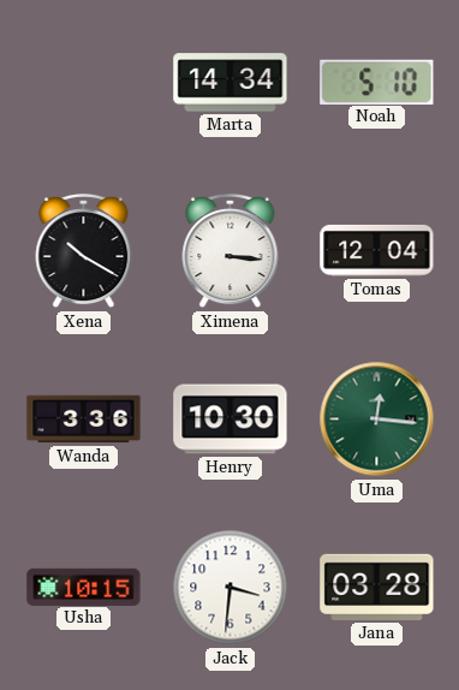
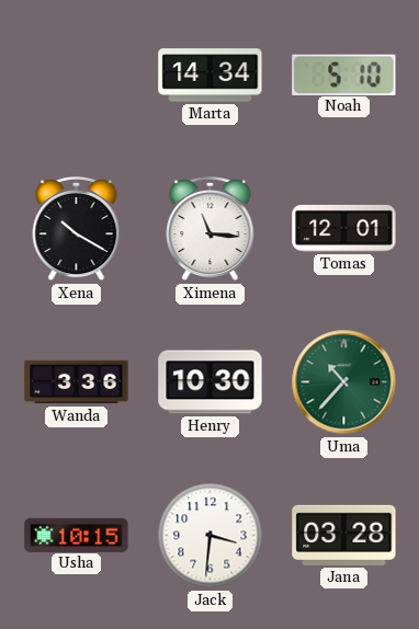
Ximena: 3:16 -> 11:16
Tomas: 12:04 -> 12:01
Uma: 12:16 -> 10:37
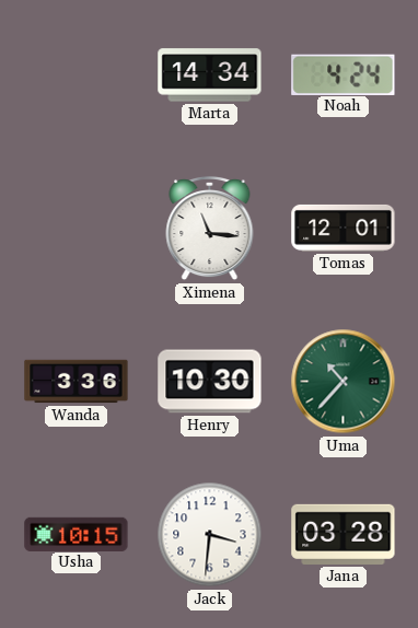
Noah: 5:10 -> 4:24
Xena: 10:20 -> none
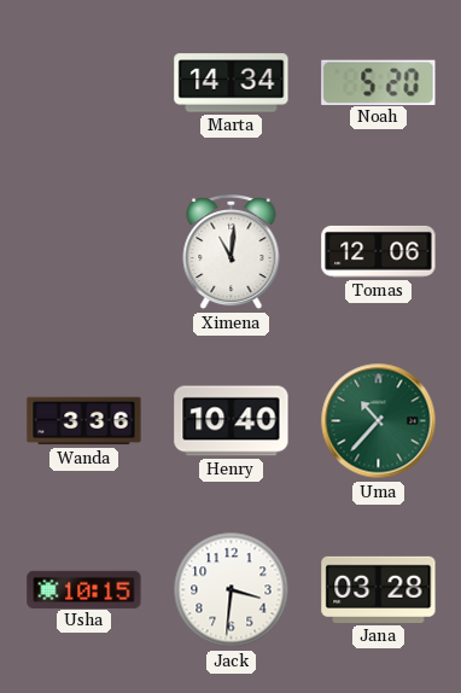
Noah: 4:24 -> 5:20
Ximena: 11:16 -> 11:01
Tomas: 12:01 -> 12:06
Henry: 10:30 -> 10:40
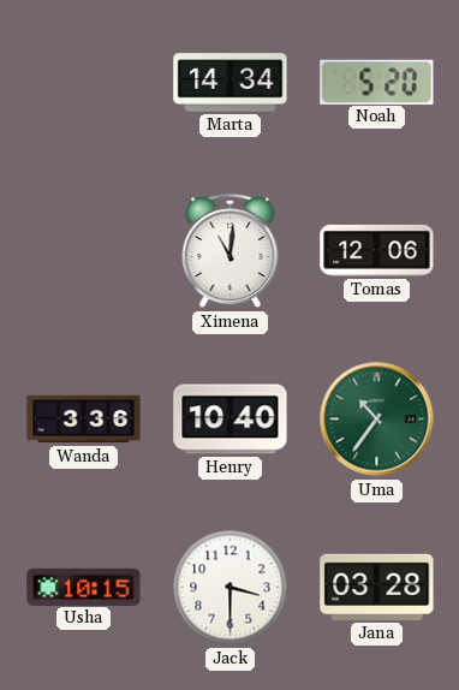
Uma: 10:37 -> 10:36
Jack: 3:31 -> 3:30
